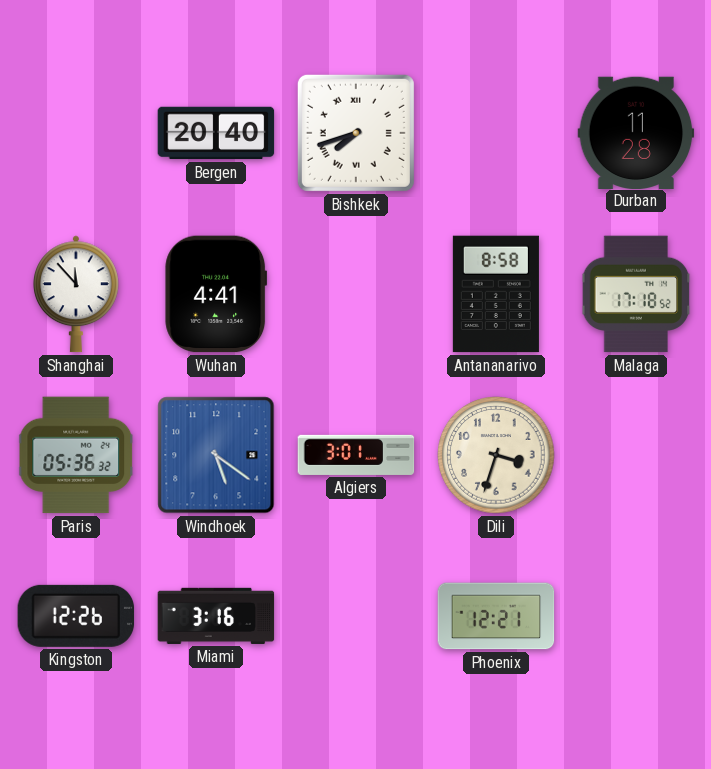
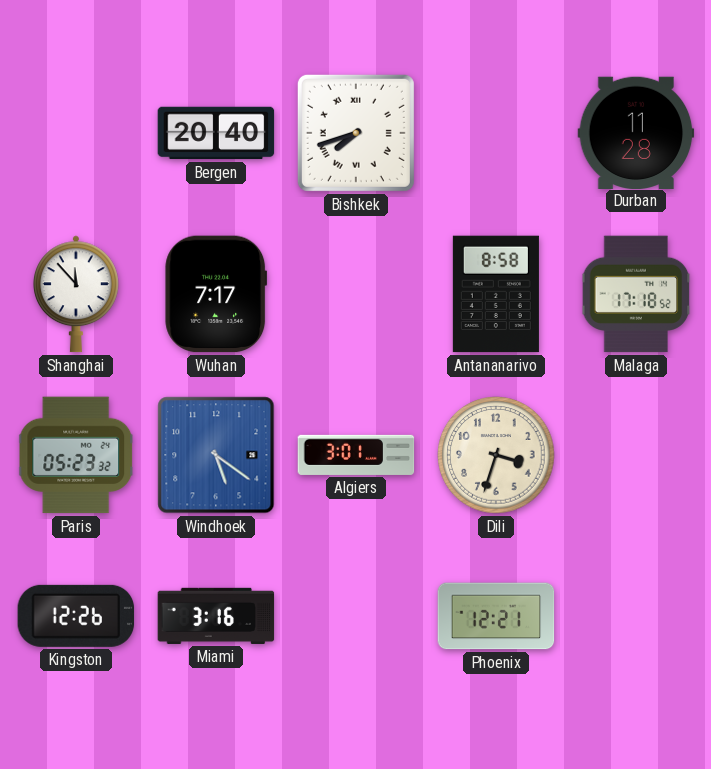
Wuhan: 4:41 -> 7:17
Paris: 05:36 -> 05:23
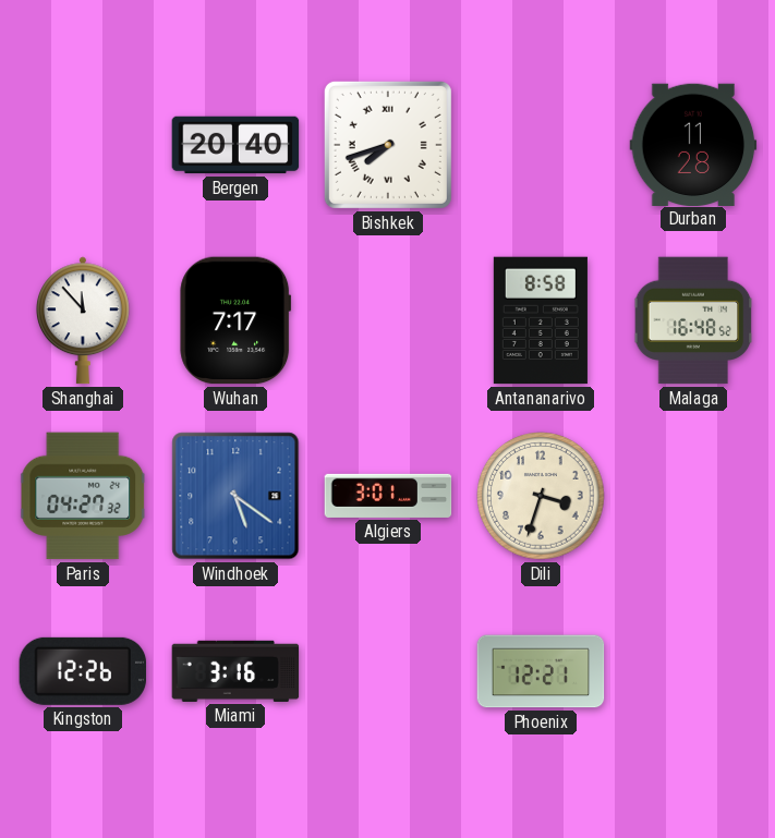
Malaga: 17:18 -> 16:48
Paris: 05:23 -> 04:27
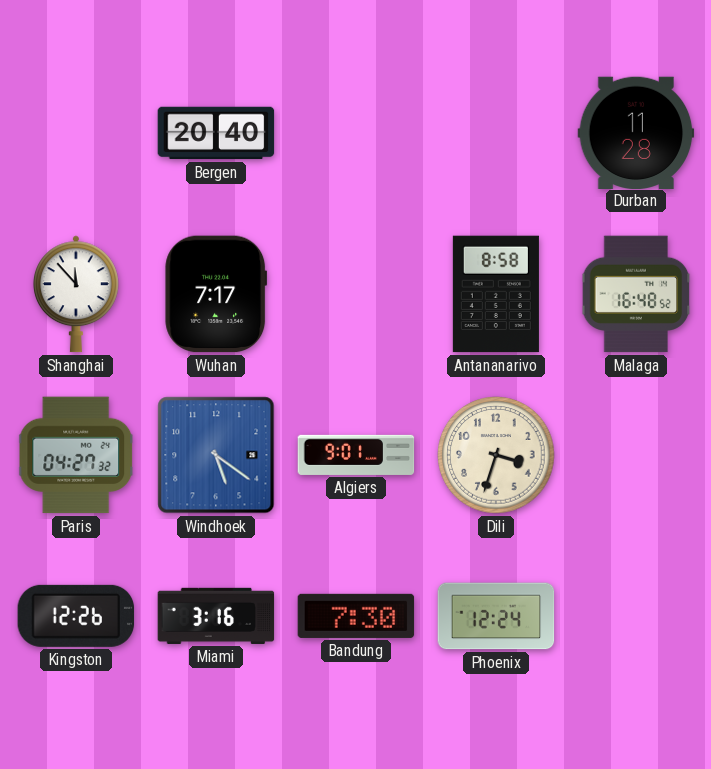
Bishkek: 7:42 -> none
Algiers: 3:01 -> 9:01
Bandung: none -> 7:30
Phoenix: 12:21 -> 12:24
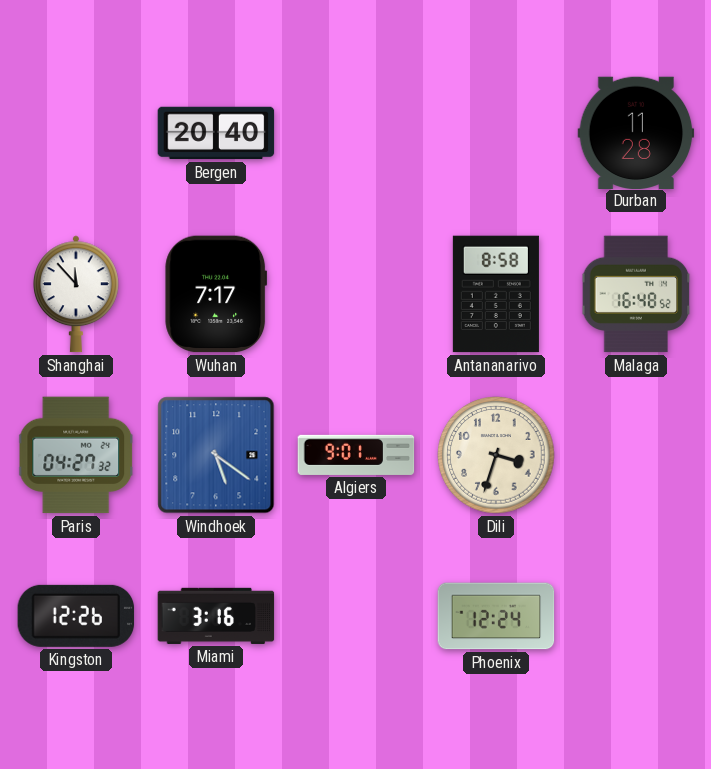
Bandung: 7:30 -> none
